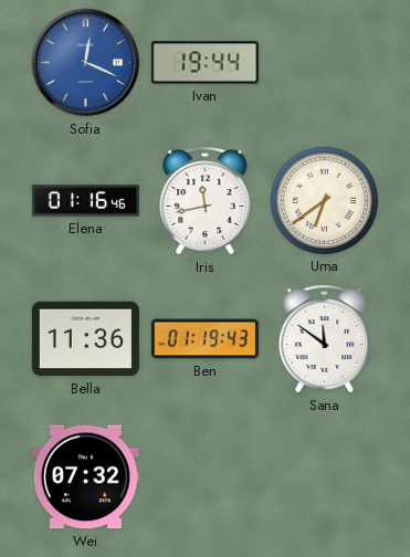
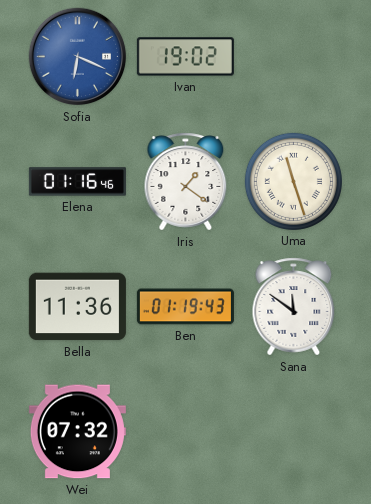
Sofia: 12:19 -> 6:19
Ivan: 19:44 -> 19:02
Iris: 11:43 -> 1:21
Uma: 6:39 -> 11:27
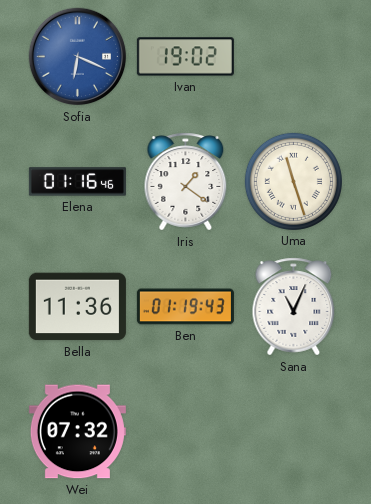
Sana: 11:51 -> 11:04
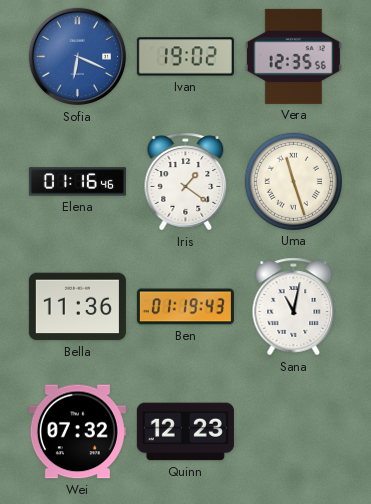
Vera: none -> 12:35
Sana: 11:04 -> 11:02
Quinn: none -> 12:23
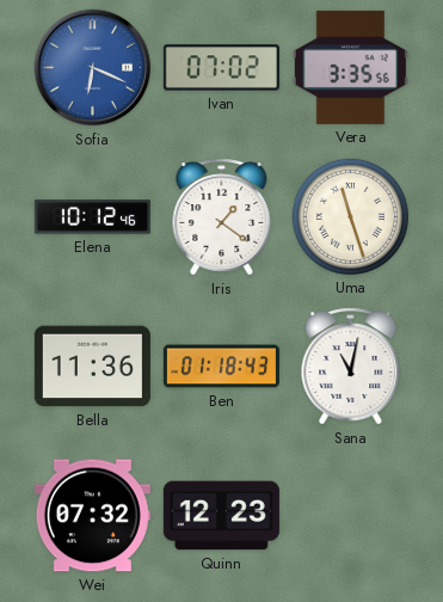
Ivan: 19:02 -> 07:02
Vera: 12:35 -> 3:35
Elena: 01:16 -> 10:12
Ben: 01:19 -> 01:18
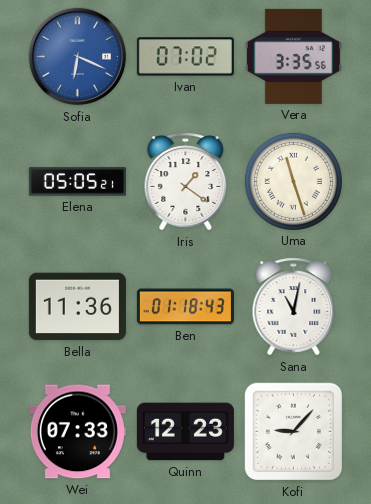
Elena: 10:12 -> 05:05
Wei: 07:32 -> 07:33
Kofi: none -> 9:07
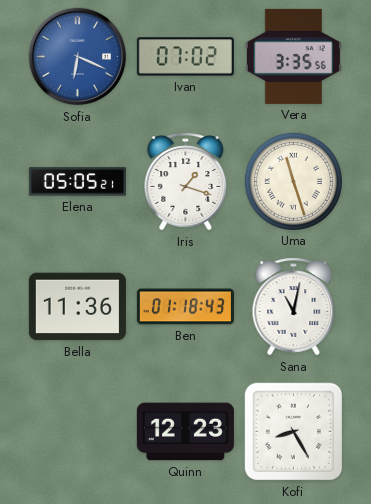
Iris: 1:21 -> 1:18
Wei: 07:33 -> none
Kofi: 9:07 -> 8:25
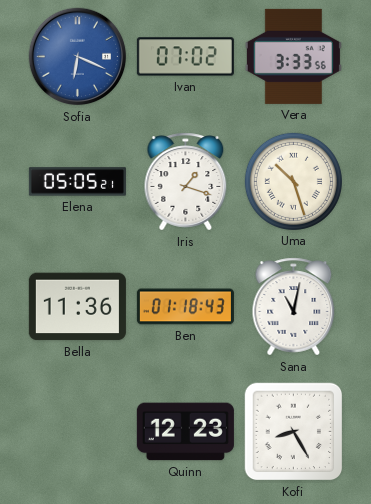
Vera: 3:35 -> 3:33
Uma: 11:27 -> 10:27
